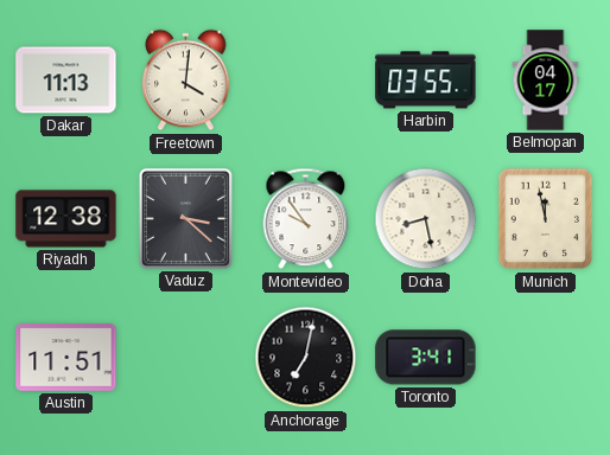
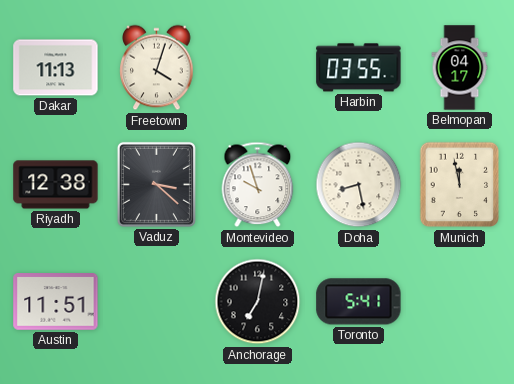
Freetown: 4:01 -> 4:03
Montevideo: 9:54 -> 9:57
Toronto: 3:41 -> 5:41
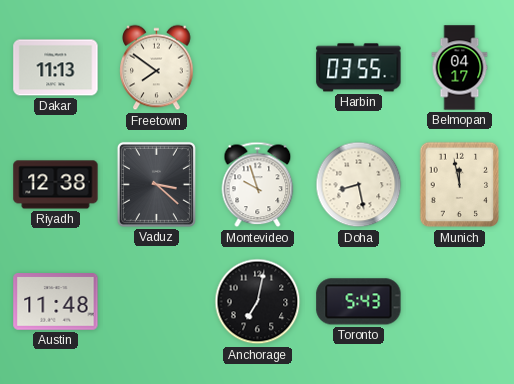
Freetown: 4:03 -> 7:51
Austin: 11:51 -> 11:48
Toronto: 5:41 -> 5:43
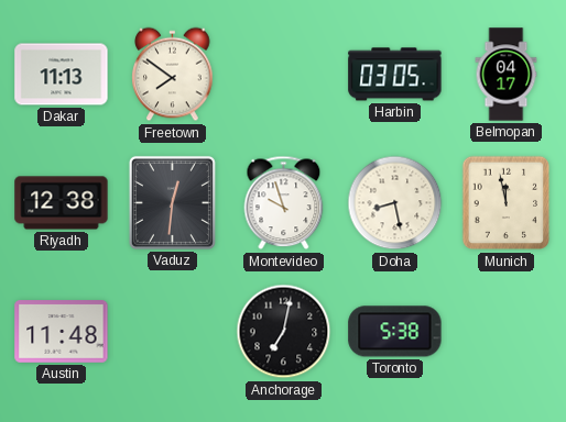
Harbin: 03:55 -> 03:05
Vaduz: 3:22 -> 12:31
Toronto: 5:43 -> 5:38
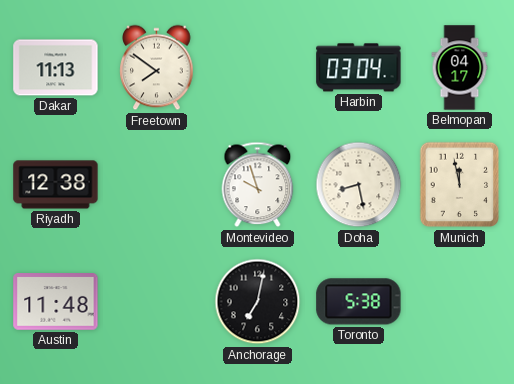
Harbin: 03:05 -> 03:04
Vaduz: 12:31 -> none
